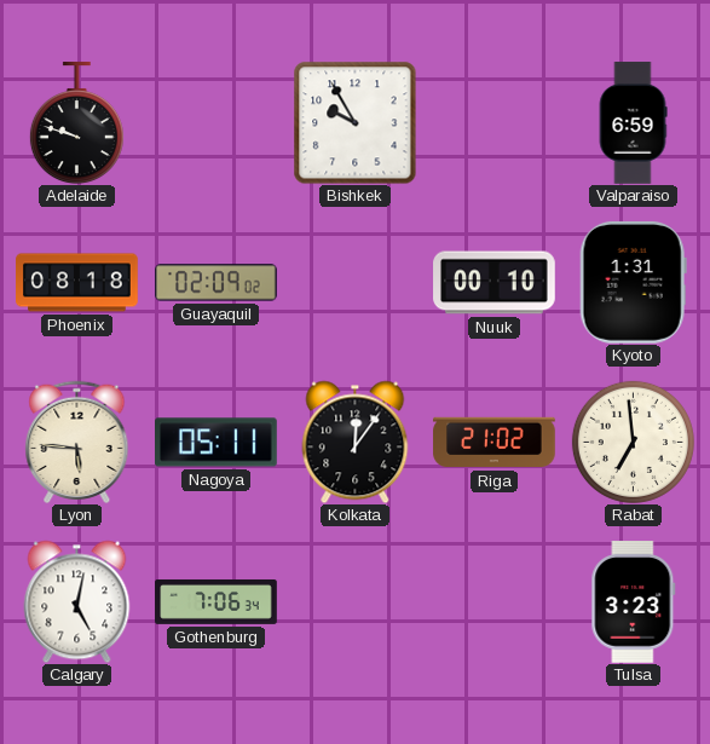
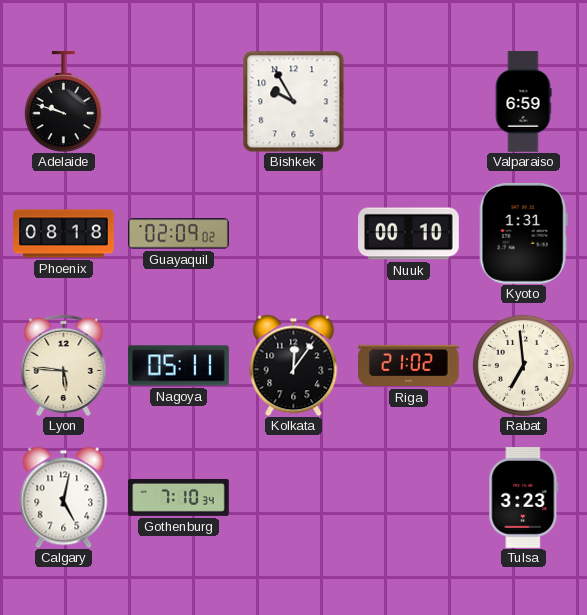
Gothenburg: 7:06 -> 7:10
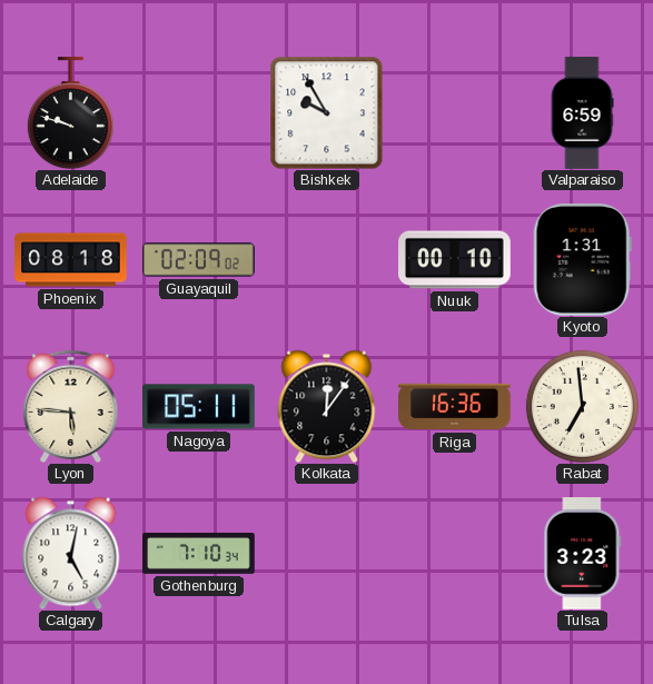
Riga: 21:02 -> 16:36
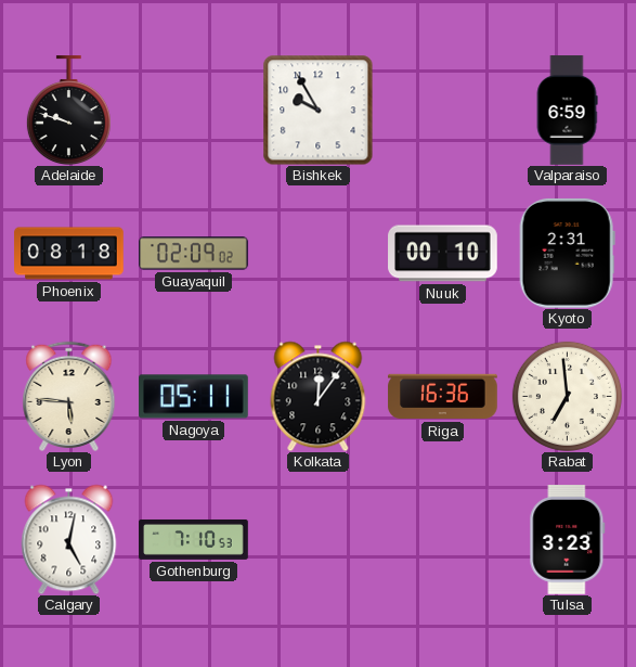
Kyoto: 1:31 -> 2:31
Gothenburg: 7:10:34 -> 7:10:53
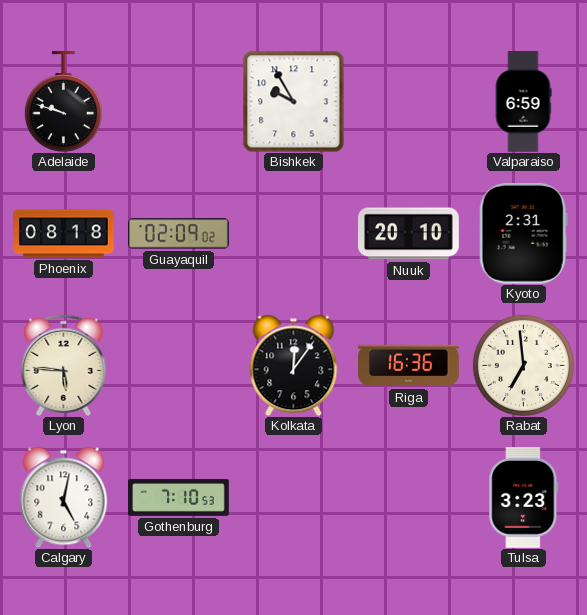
Nuuk: 00:10 -> 20:10
Nagoya: 05:11 -> none
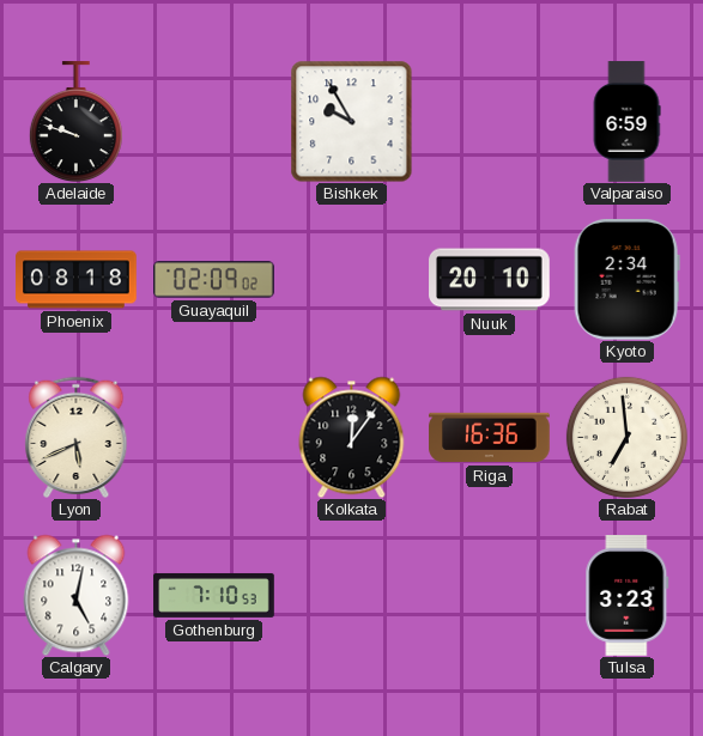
Kyoto: 2:31 -> 2:34
Lyon: 5:46 -> 5:41
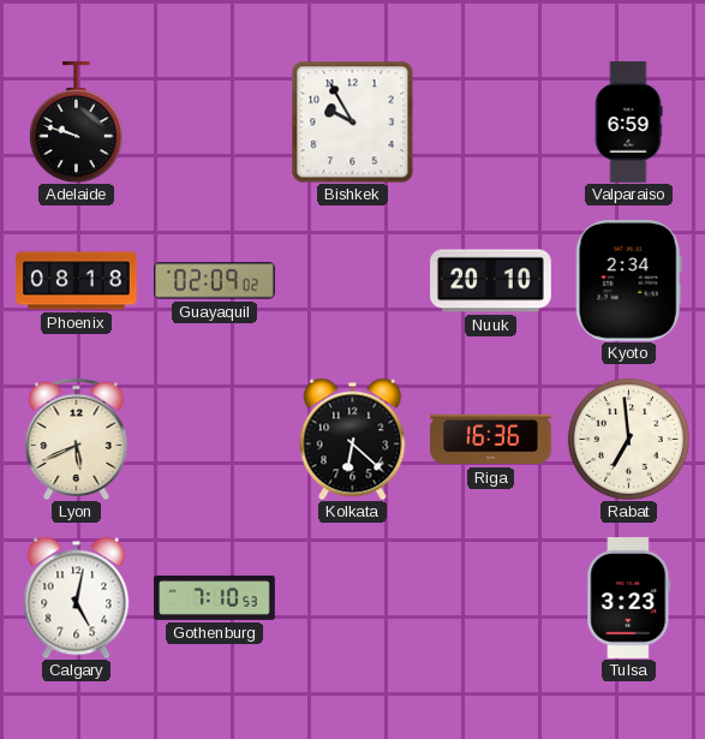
Kolkata: 12:06 -> 6:22
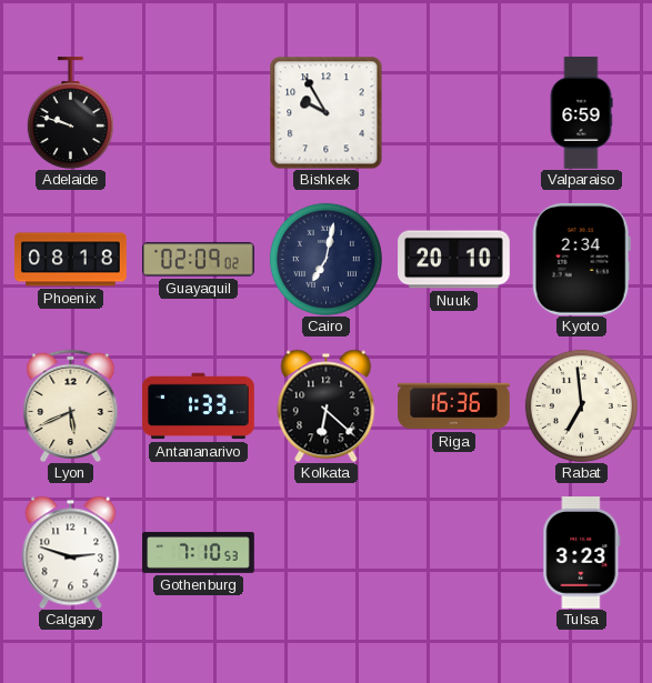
Cairo: none -> 7:02
Antananarivo: none -> 1:33
Calgary: 5:02 -> 2:48
